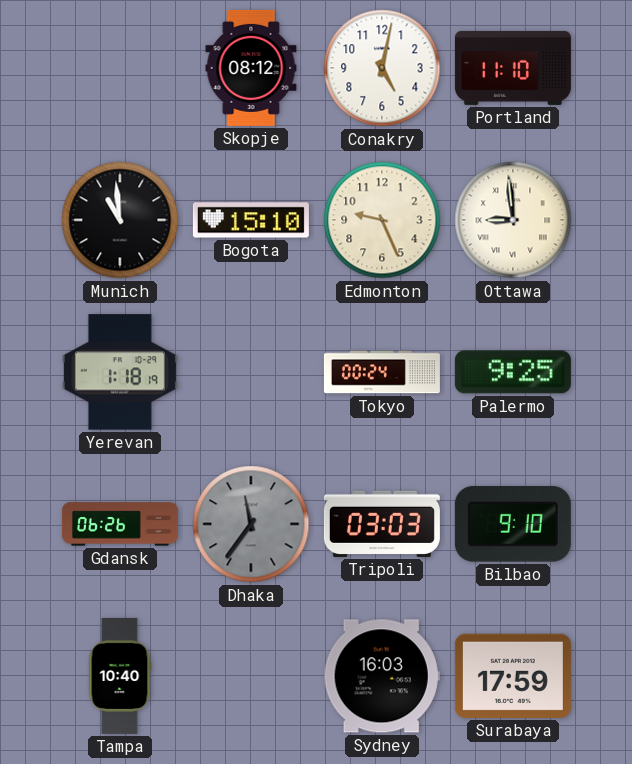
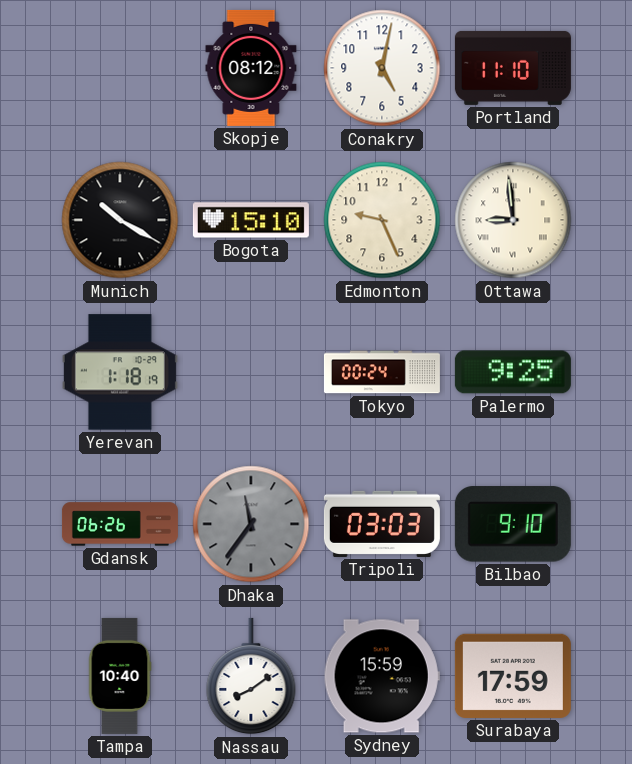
Munich: 10:59 -> 10:20
Nassau: none -> 8:09
Sydney: 16:03 -> 15:59
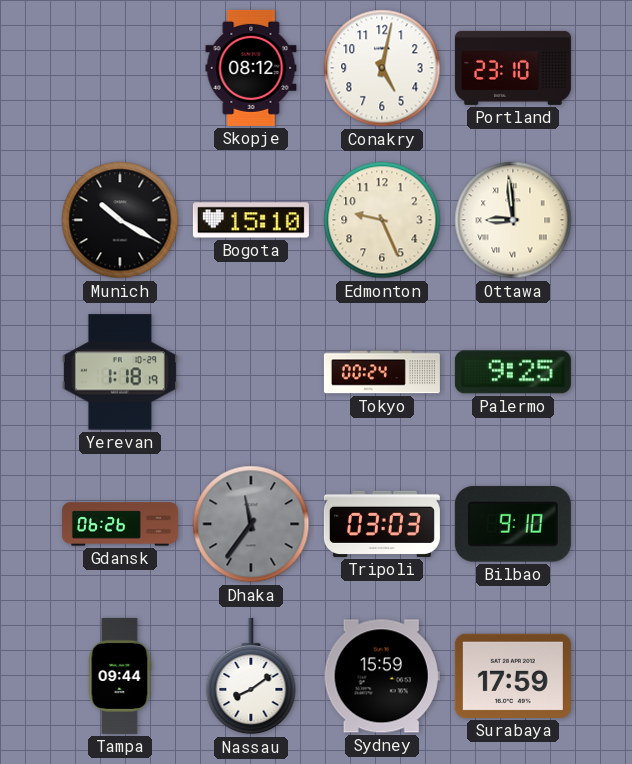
Portland: 11:10 -> 23:10
Tampa: 10:40 -> 09:44
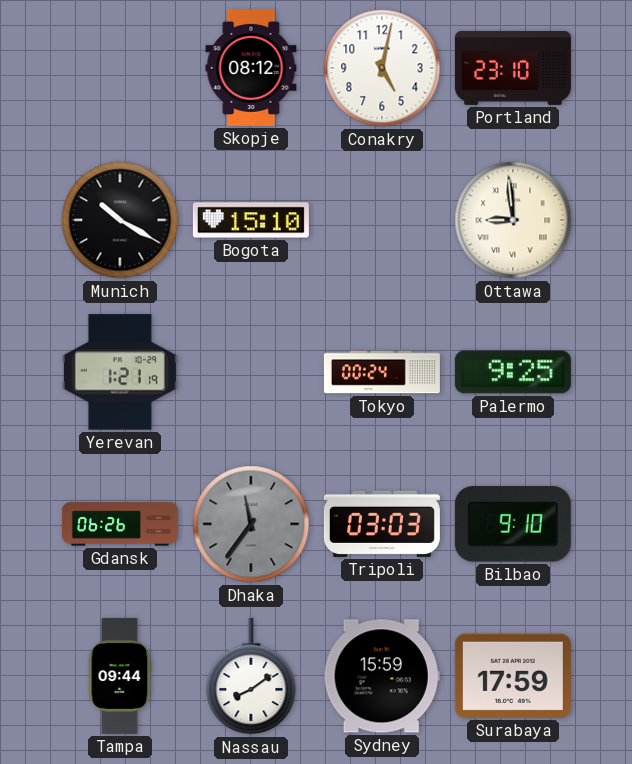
Edmonton: 9:26 -> none
Yerevan: 1:18 -> 1:21
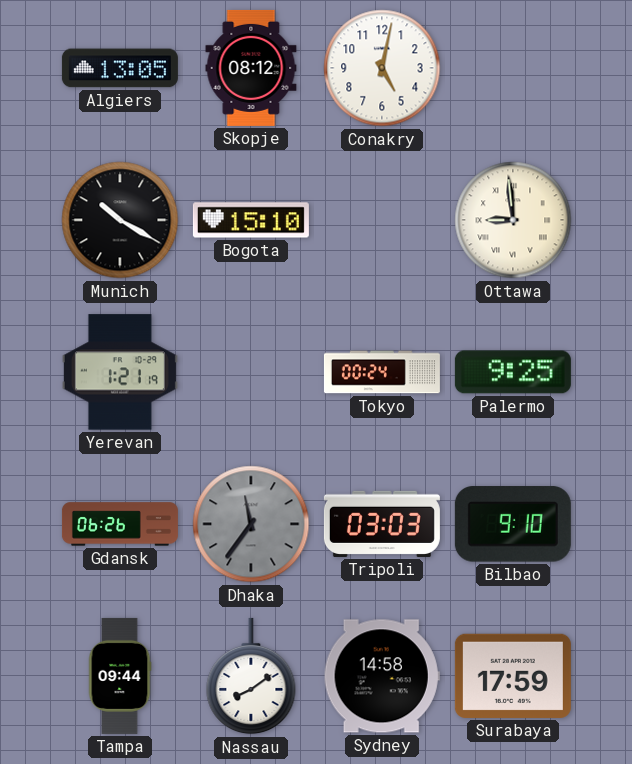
Algiers: none -> 13:05
Portland: 23:10 -> none
Sydney: 15:59 -> 14:58
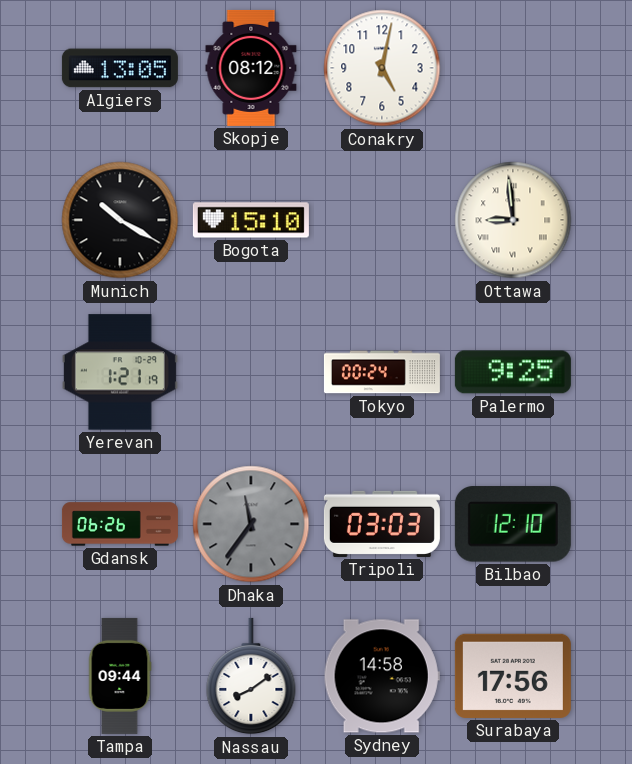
Bilbao: 9:10 -> 12:10
Surabaya: 17:59 -> 17:56
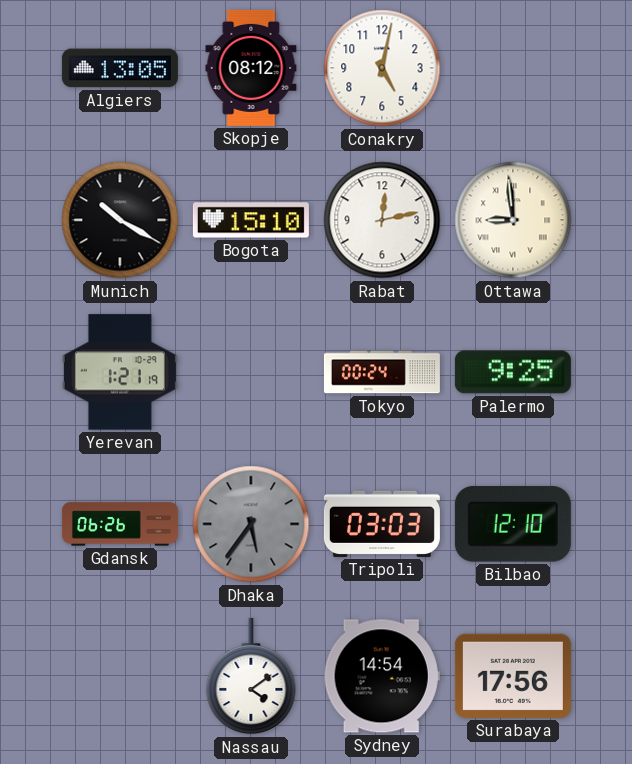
Rabat: none -> 12:13
Dhaka: 11:36 -> 5:36
Tampa: 09:44 -> none
Nassau: 8:09 -> 4:09
Sydney: 14:58 -> 14:54
